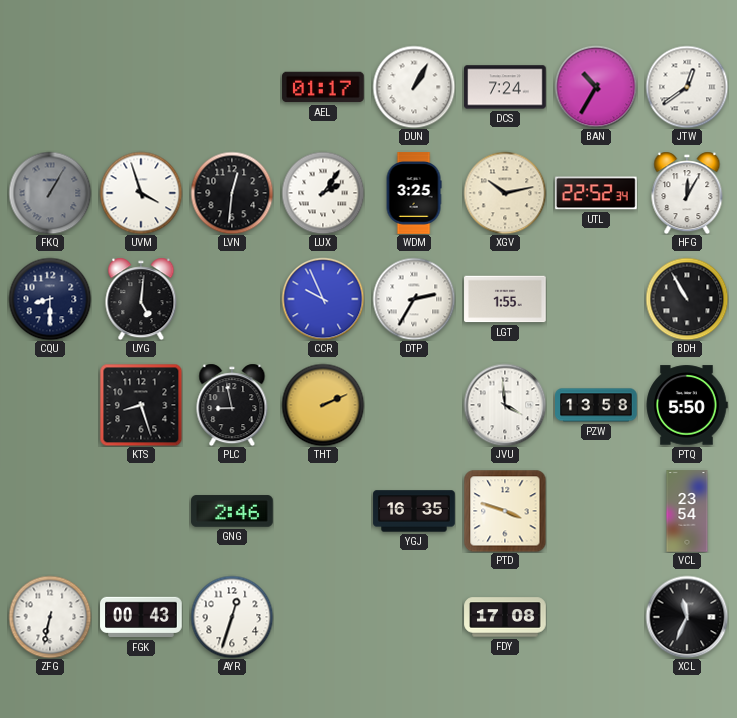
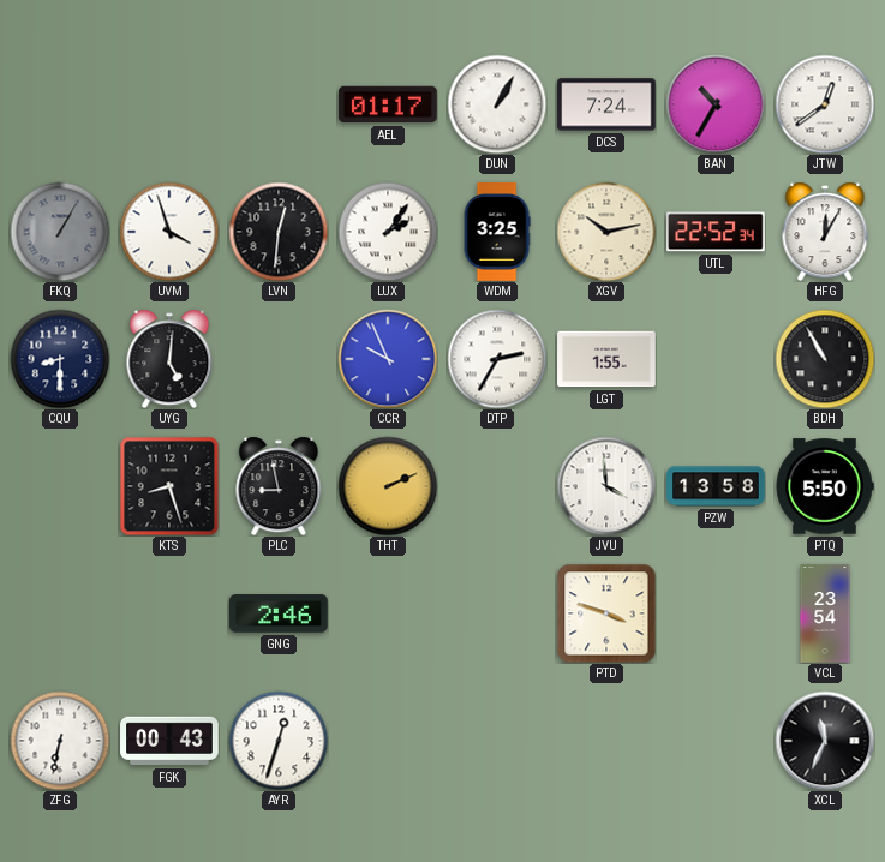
YGJ: 16:35 -> none
FDY: 17:08 -> none
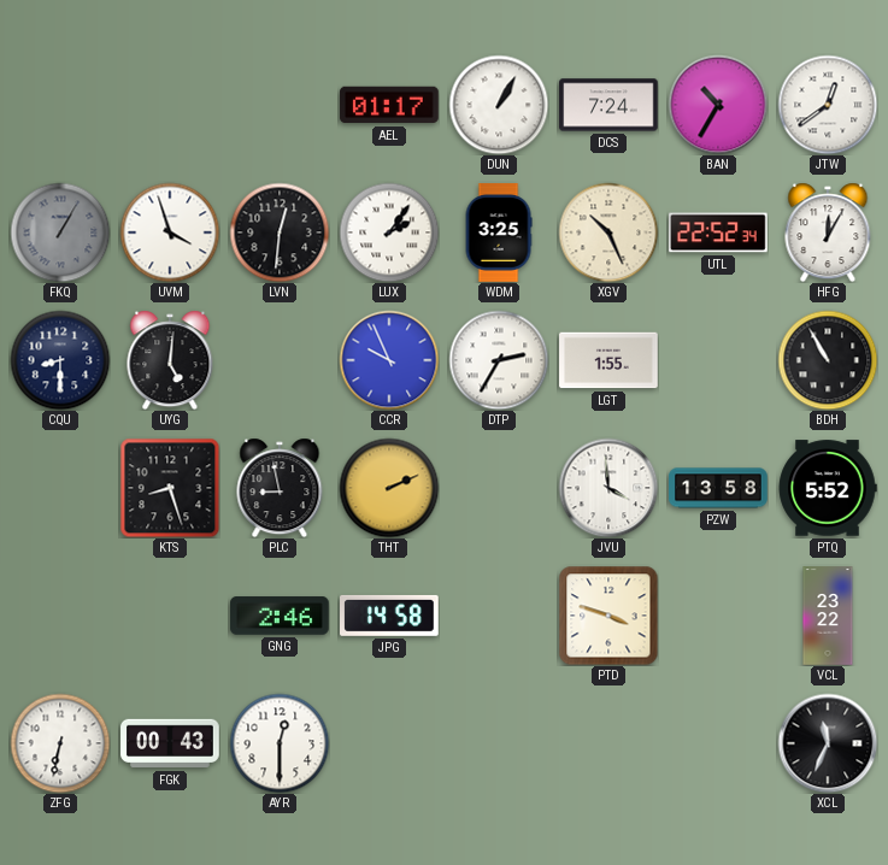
XGV: 10:13 -> 10:26
PTQ: 5:50 -> 5:52
JPG: none -> 14:58
VCL: 23:54 -> 23:22
AYR: 12:33 -> 12:30
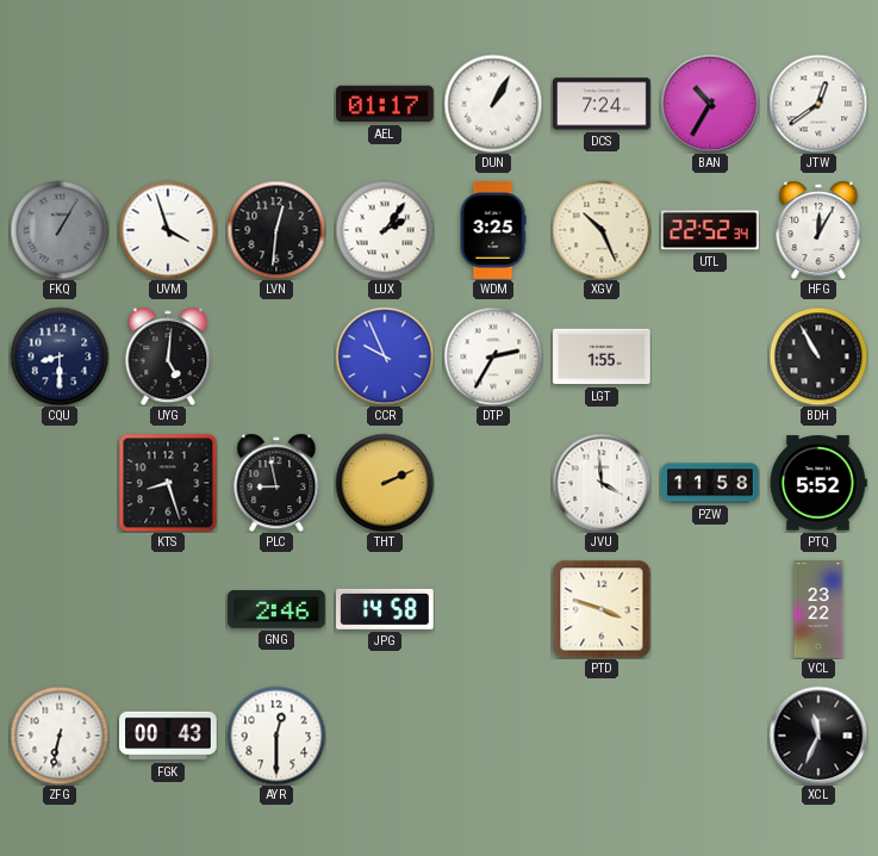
PZW: 13:58 -> 11:58
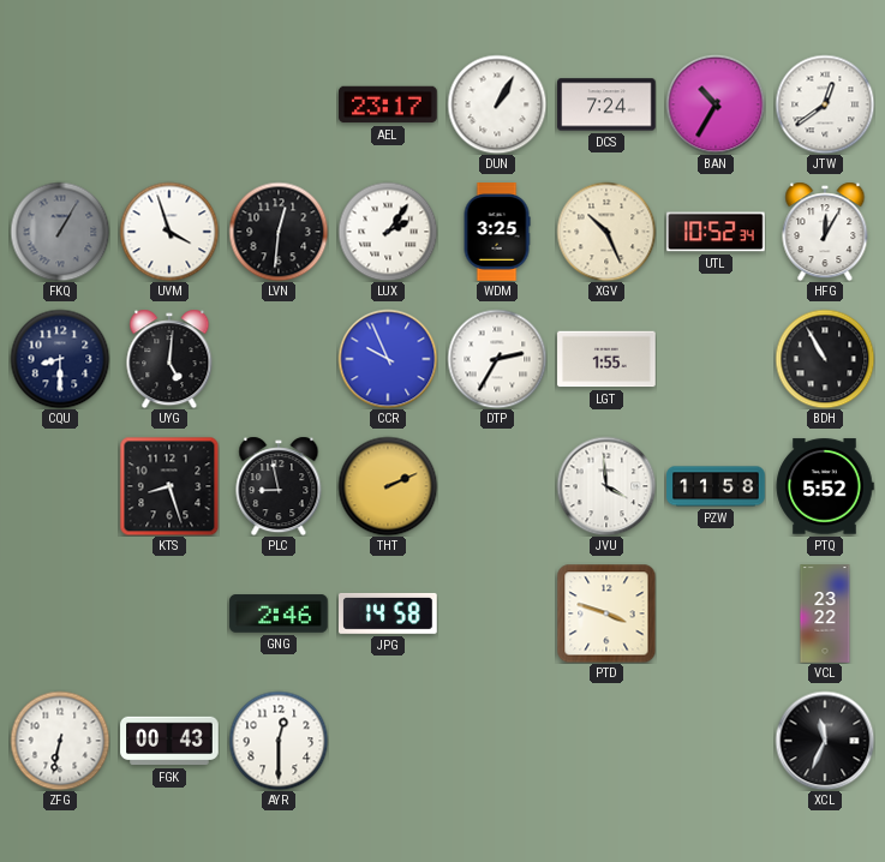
AEL: 01:17 -> 23:17
UTL: 22:52 -> 10:52
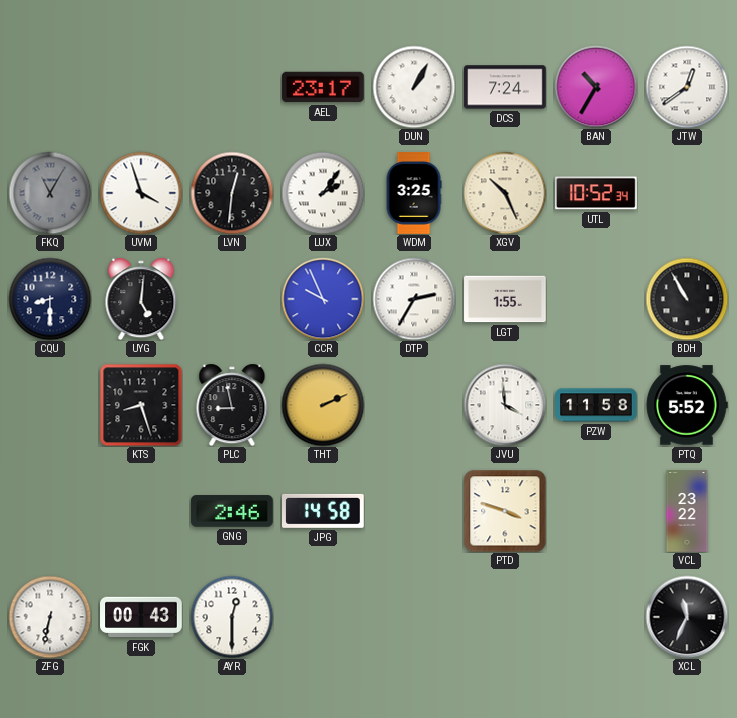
FKQ: 1:05 -> 11:05
HFG: 12:05 -> none
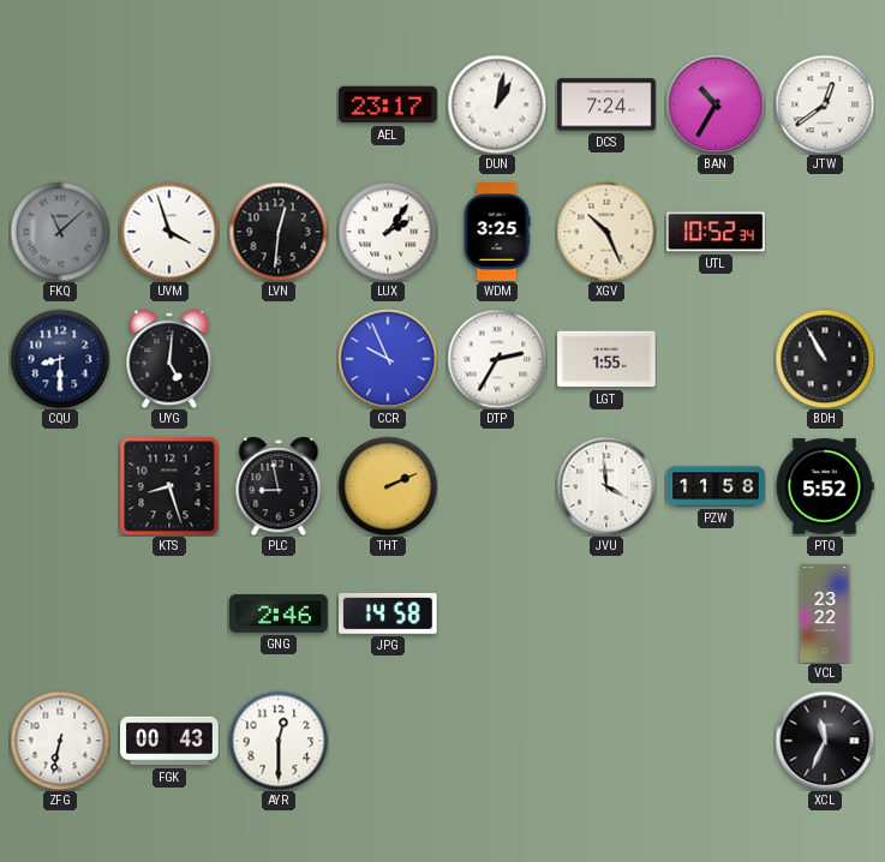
DUN: 1:05 -> 1:02
FKQ: 11:05 -> 11:08
PTD: 3:48 -> none
